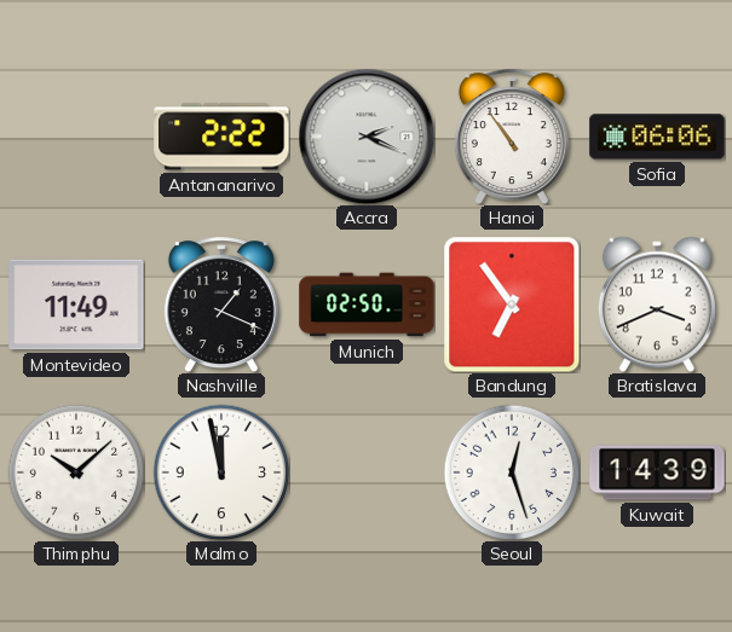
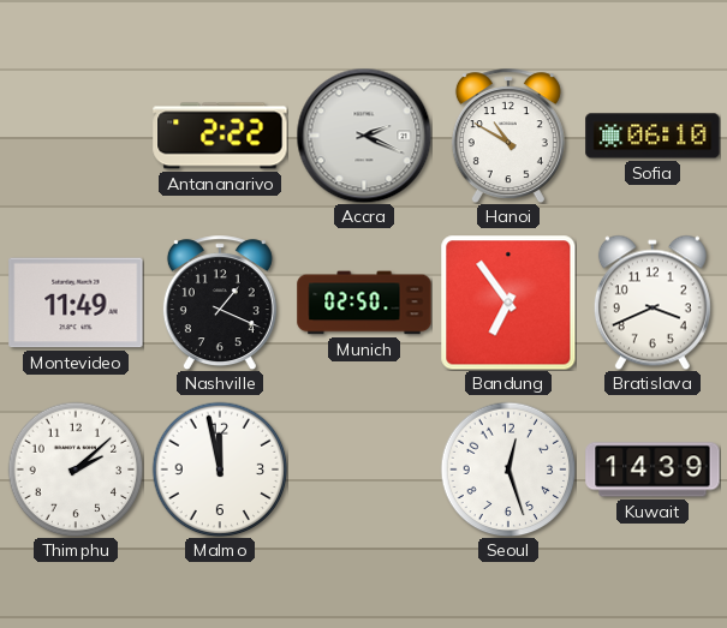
Hanoi: 10:54 -> 10:50
Sofia: 06:06 -> 06:10
Thimphu: 10:08 -> 2:08
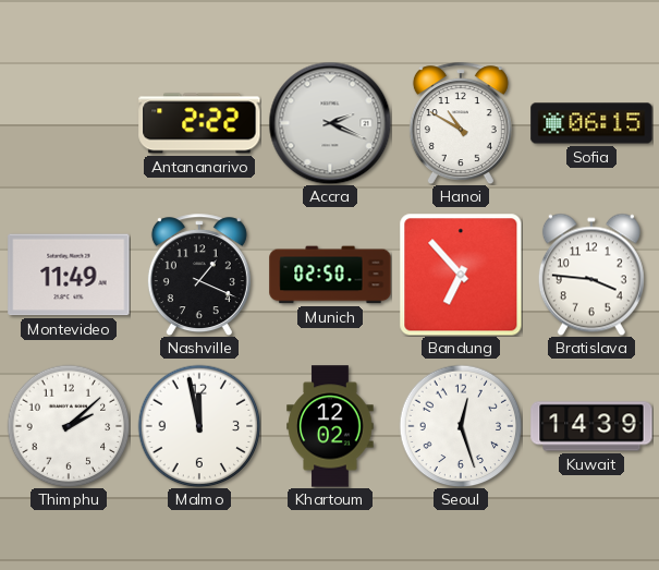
Sofia: 06:10 -> 06:15
Bandung: 6:54 -> 6:53
Bratislava: 3:41 -> 3:46
Khartoum: none -> 12:02
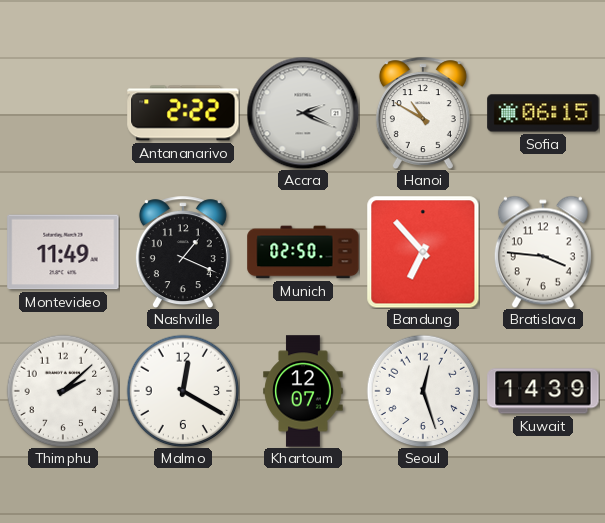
Malmo: 11:58 -> 12:20
Khartoum: 12:02 -> 12:07
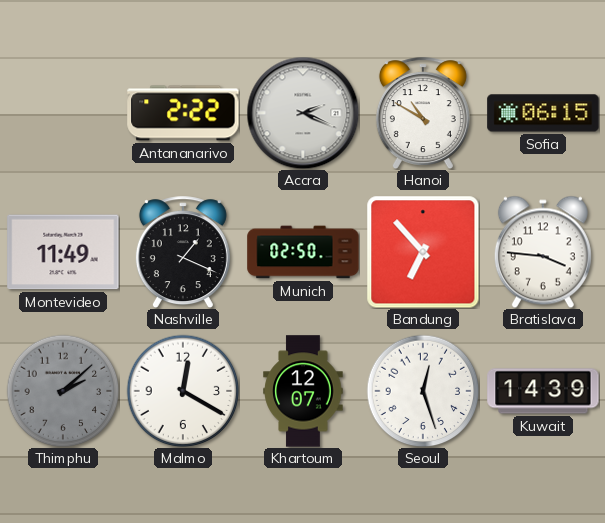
Thimphu dial: white -> grey
